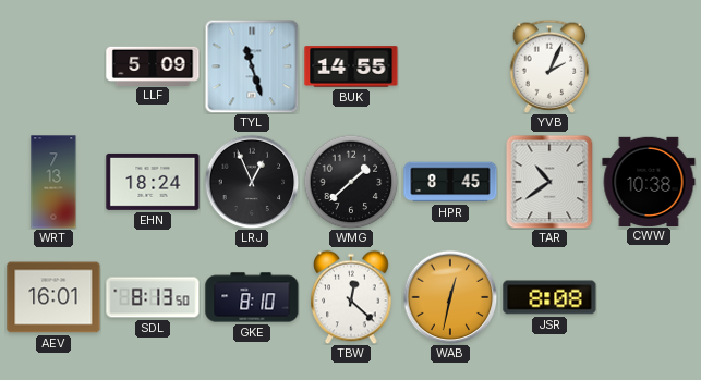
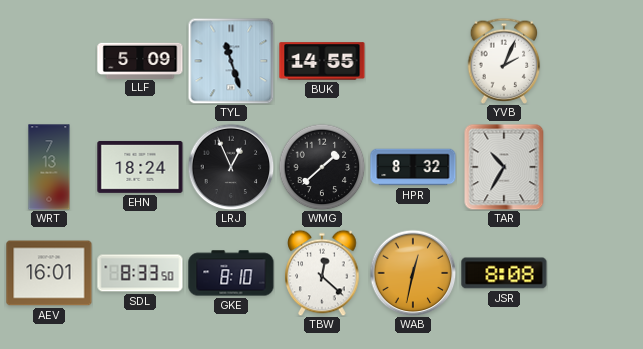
HPR: 8:45 -> 8:32
TAR: 10:39 -> 10:35
CWW: 10:38 -> none
SDL: 8:13 -> 8:33
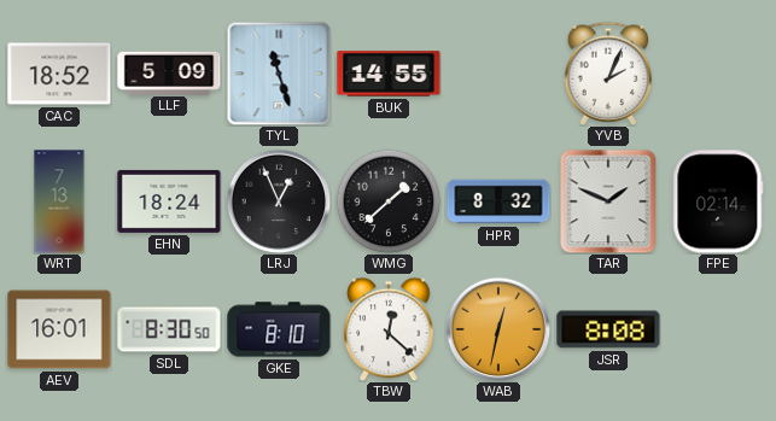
CAC: none -> 18:52
TAR: 10:35 -> 1:49
FPE: none -> 02:14
SDL: 8:33 -> 8:30
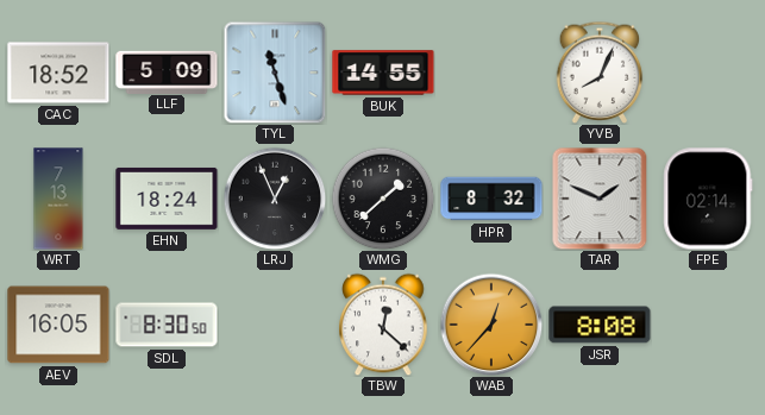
YVB: 2:04 -> 8:04
AEV: 16:01 -> 16:05
GKE: 8:10 -> none
WAB: 12:32 -> 12:37
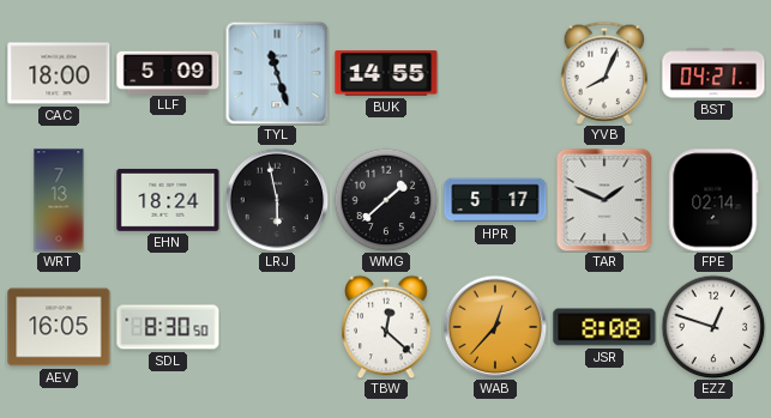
CAC: 18:52 -> 18:00
BST: none -> 04:21
LRJ: 12:56 -> 5:58
HPR: 8:32 -> 5:17
EZZ: none -> 12:48
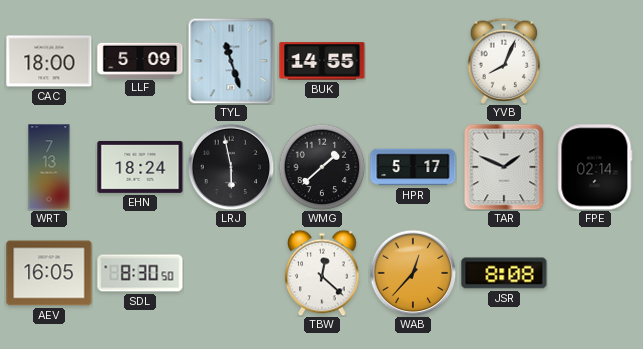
BST: 04:21 -> none
EZZ: 12:48 -> none
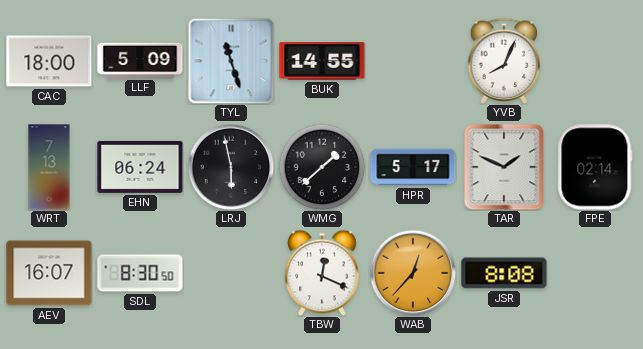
EHN: 18:24 -> 06:24
AEV: 16:05 -> 16:07
TBW: 12:22 -> 12:19
